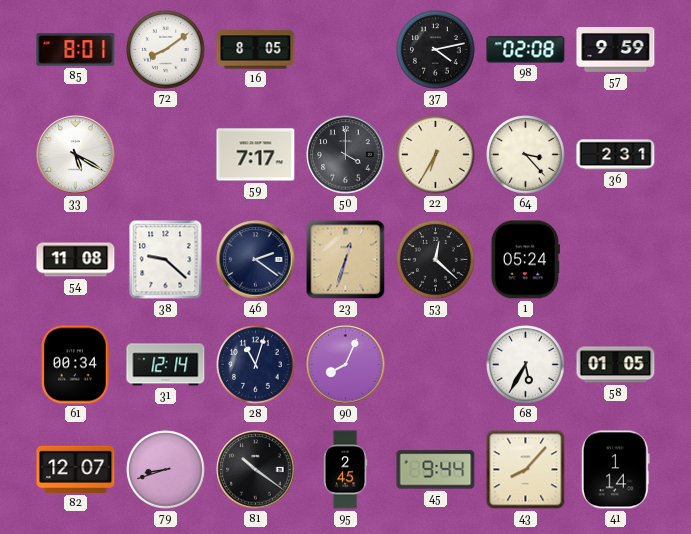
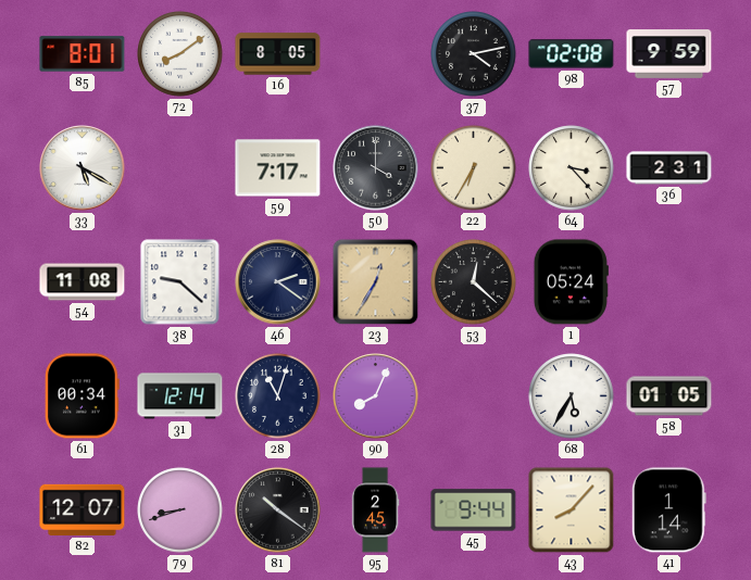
23: 12:33 -> 12:35
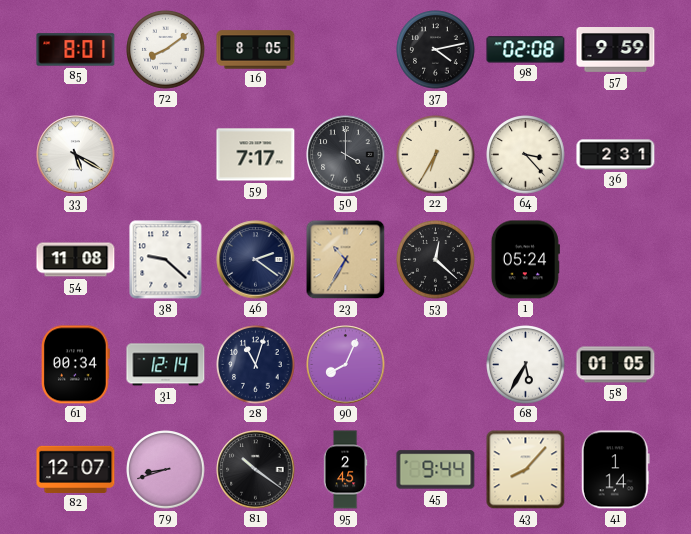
23: 12:35 -> 10:35
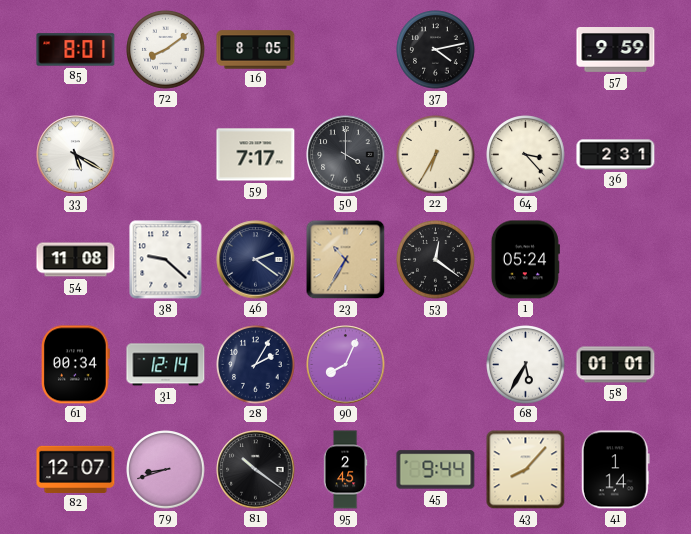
98: 02:08 -> none
53: 12:22 -> 12:21
28: 11:03 -> 2:05
58: 01:05 -> 01:01
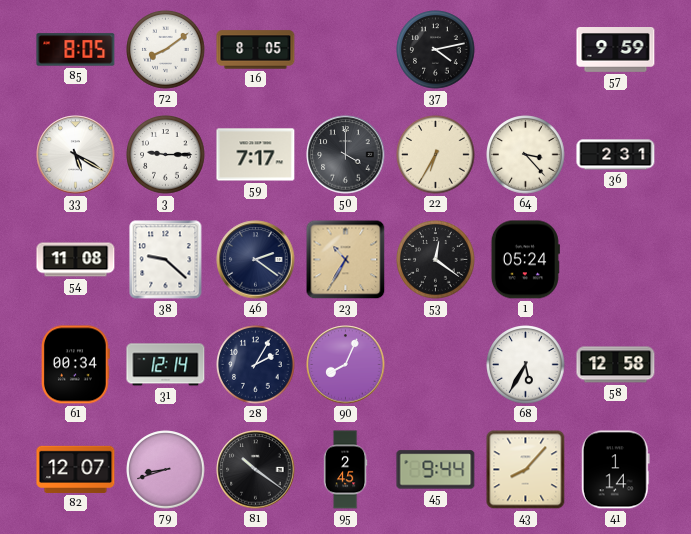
85: 8:01 -> 8:05
3: none -> 9:15
58: 01:01 -> 12:58
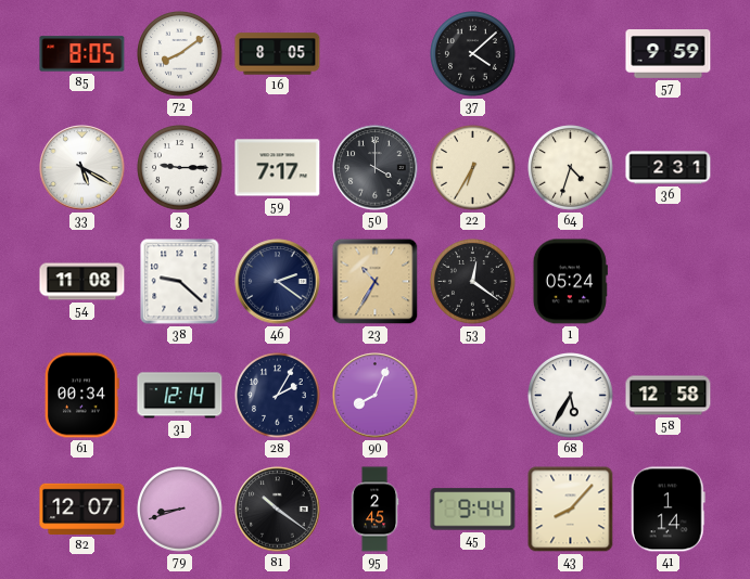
37: 4:13 -> 4:08
64: 3:23 -> 4:33
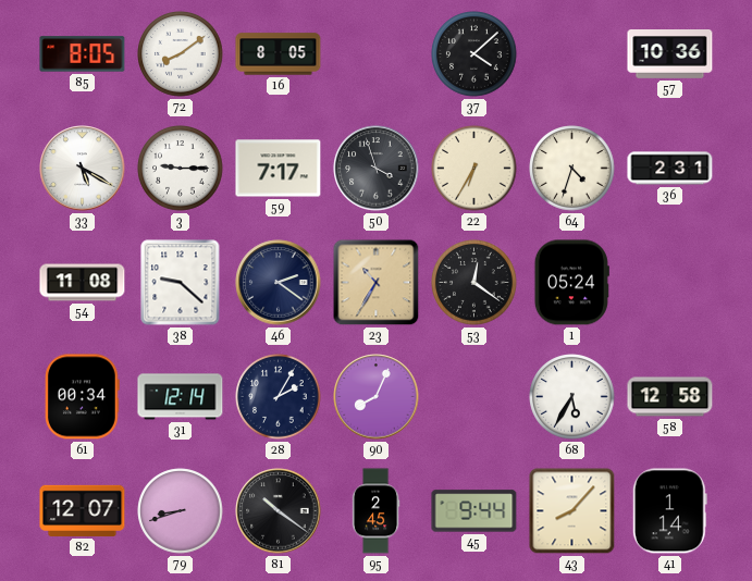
57: 9:59 -> 10:36
50: 4:00 -> 3:57
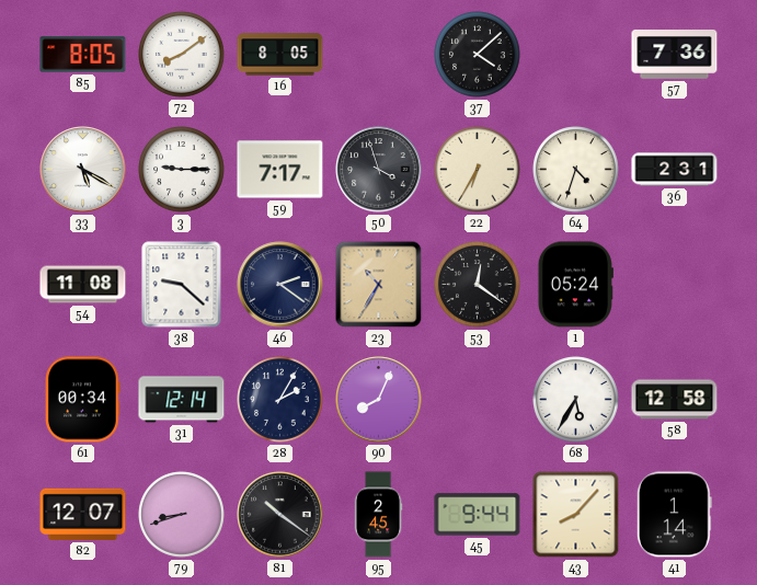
57: 10:36 -> 7:36
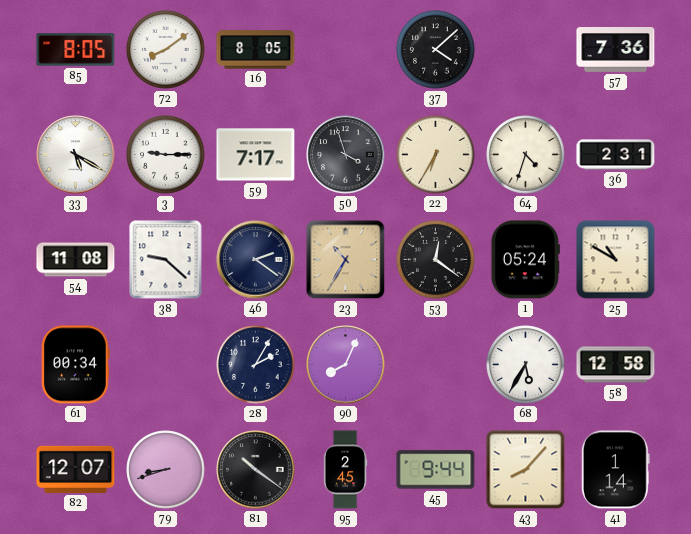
25: none -> 10:50
31: 12:14 -> none
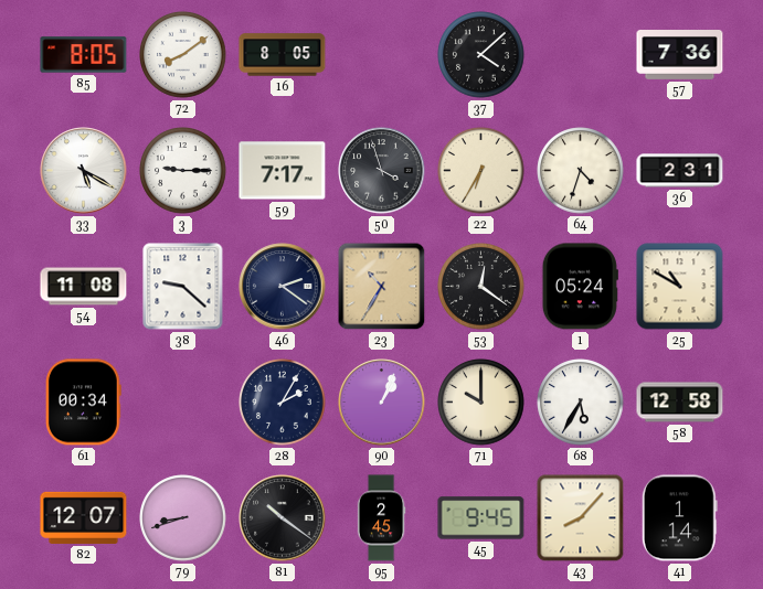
90: 8:04 -> 1:04
71: none -> 10:00
45: 9:44 -> 9:45
